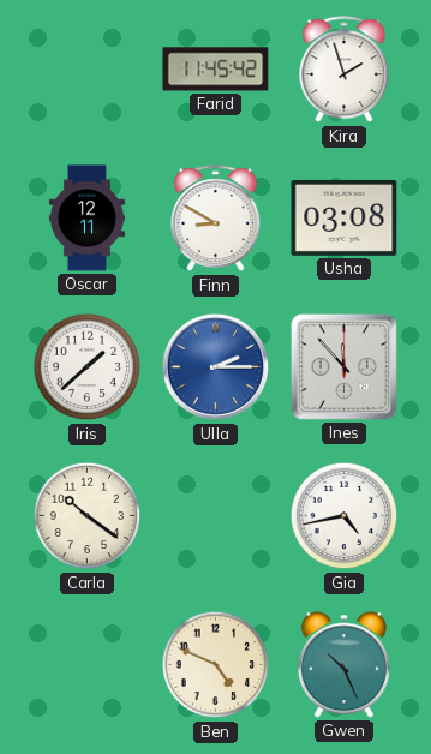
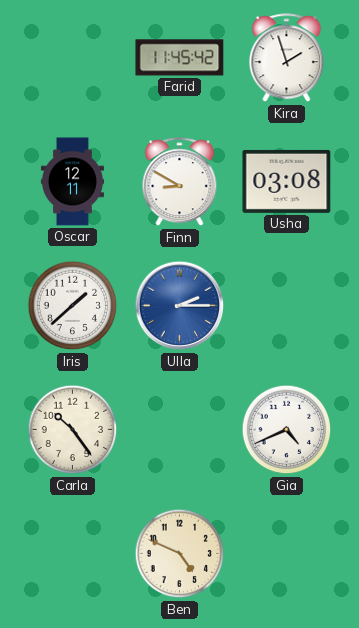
Ines: 11:53 -> none
Carla: 10:21 -> 10:24
Gia: 4:43 -> 4:41
Gwen: 10:26 -> none
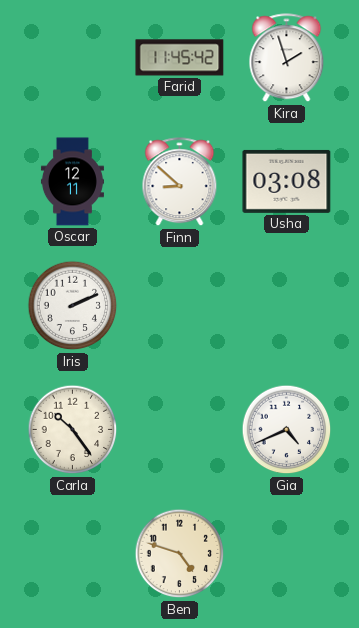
Finn: 8:50 -> 8:52
Iris: 1:38 -> 2:11
Ulla: 2:15 -> none
Ben: 4:49 -> 4:48
